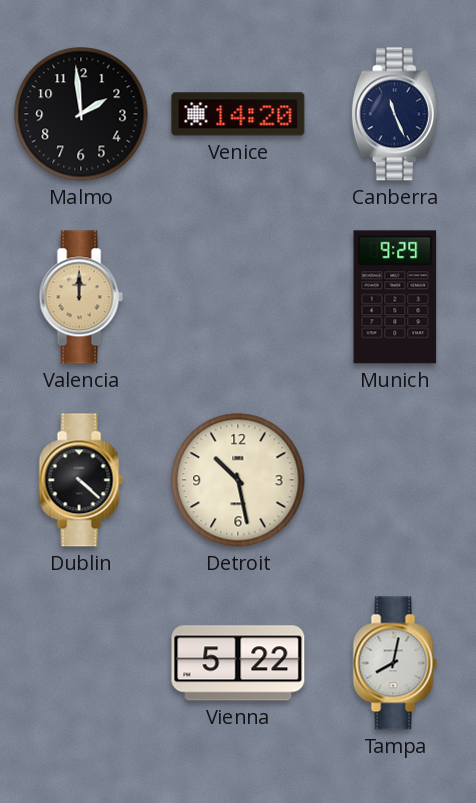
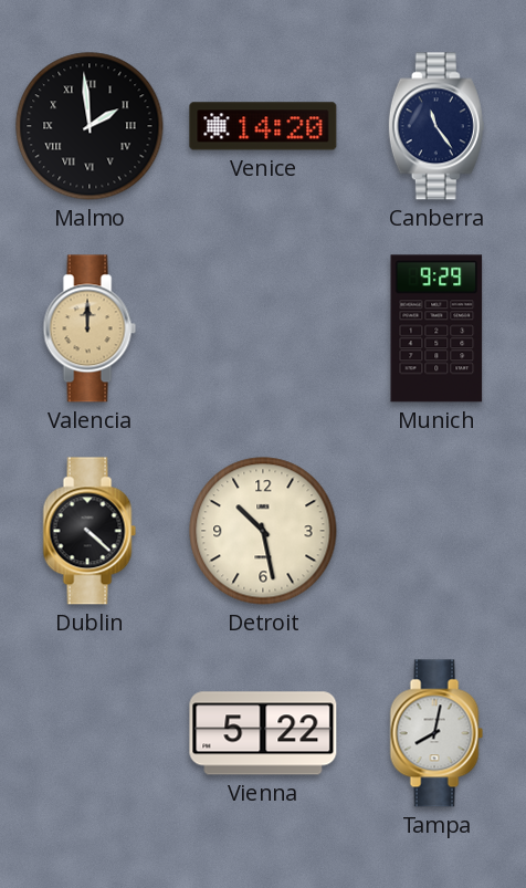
Malmo numerals: Arabic -> Roman
Canberra: 11:26 -> 11:24
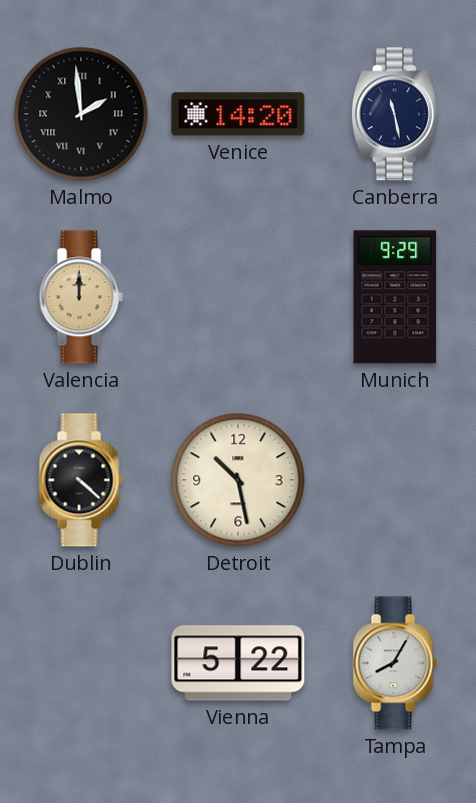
Canberra: 11:24 -> 11:28
Tampa: 8:02 -> 8:05
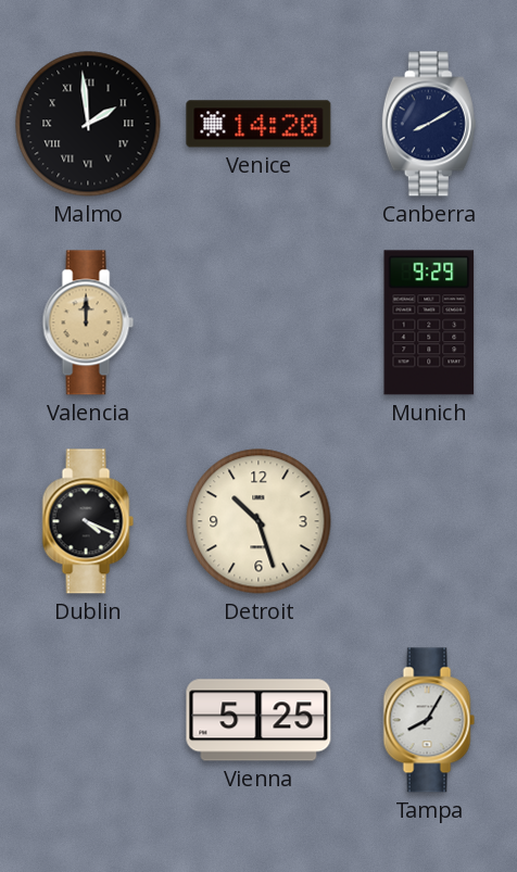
Canberra: 11:28 -> 8:10
Dublin: 4:22 -> 4:19
Detroit: 10:28 -> 10:27
Vienna: 5:22 -> 5:25
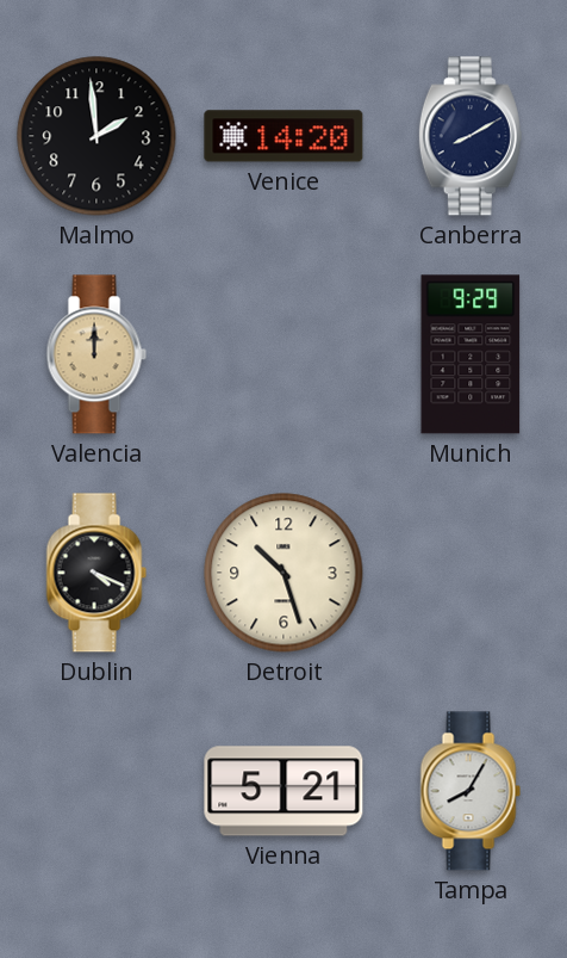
Malmo numerals: Roman -> Arabic
Vienna: 5:25 -> 5:21
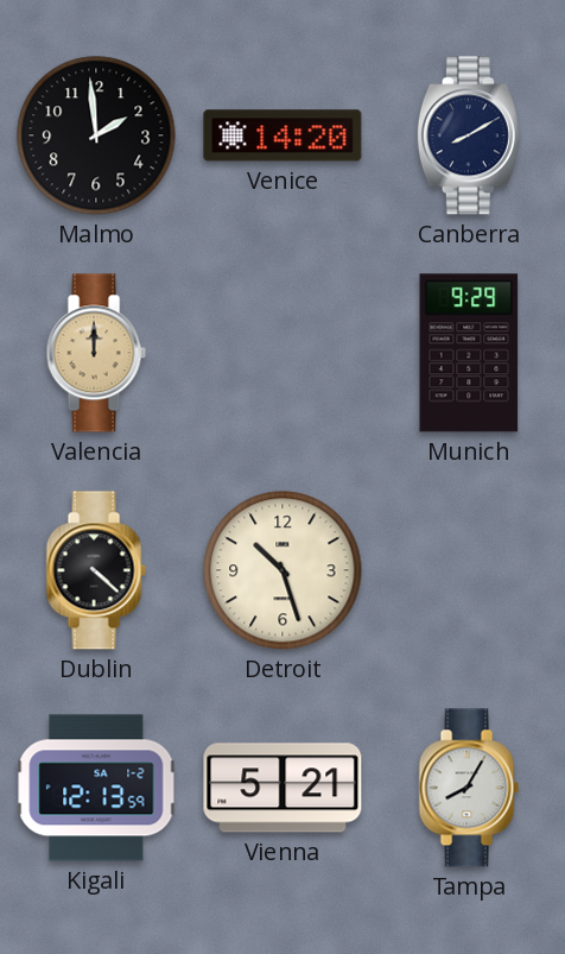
Dublin: 4:19 -> 4:22
Kigali: none -> 12:13
